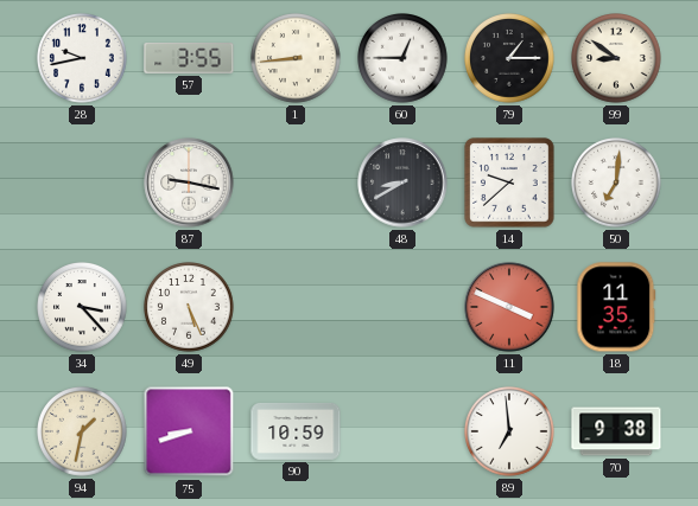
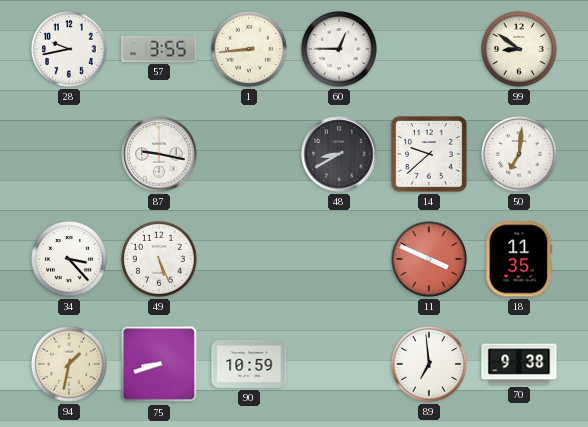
79: 1:15 -> none
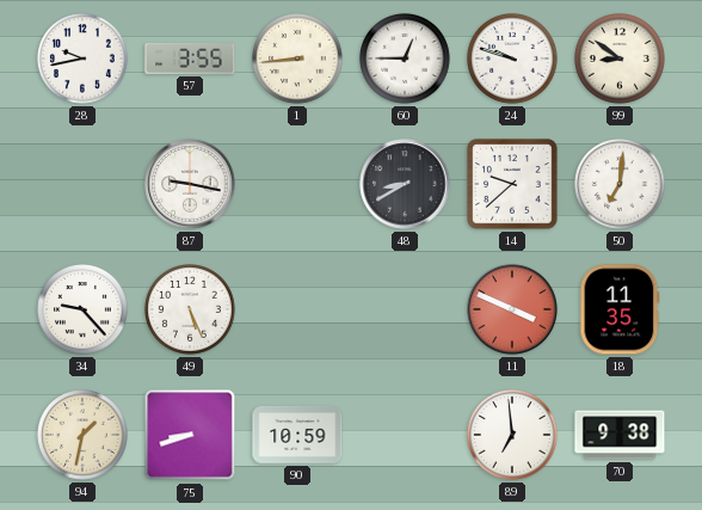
24: none -> 9:48
34: 3:23 -> 9:23
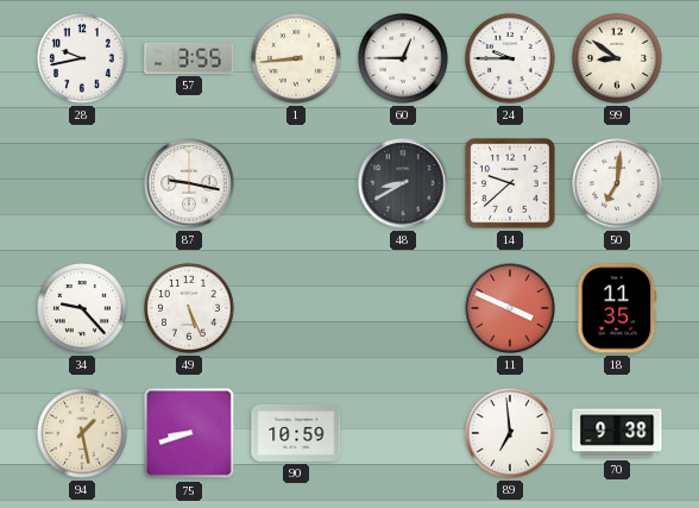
24: 9:48 -> 9:45
94: 1:32 -> 1:28
